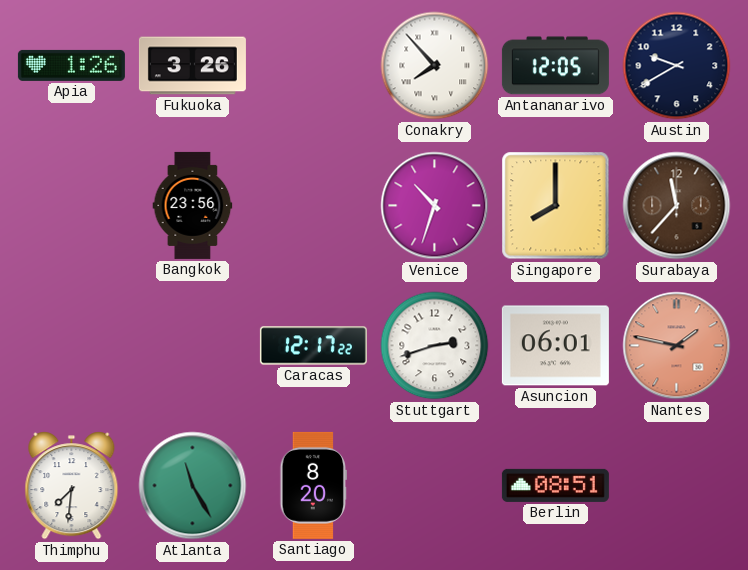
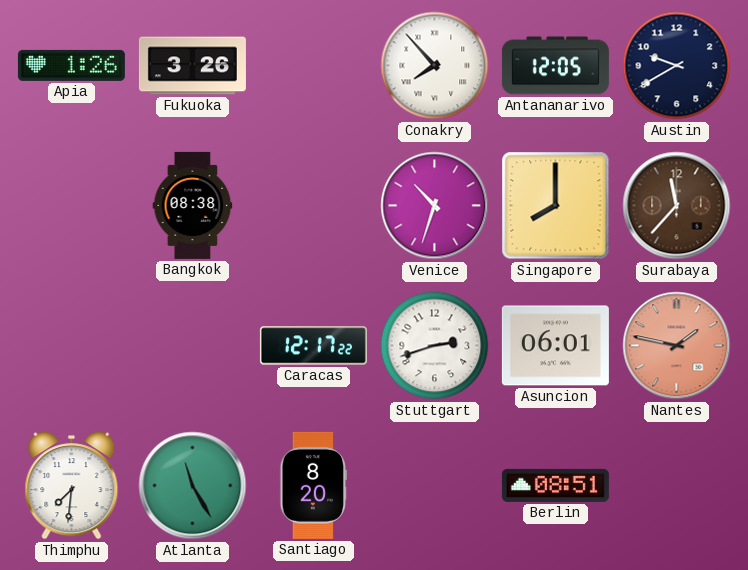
Bangkok: 23:56 -> 08:38
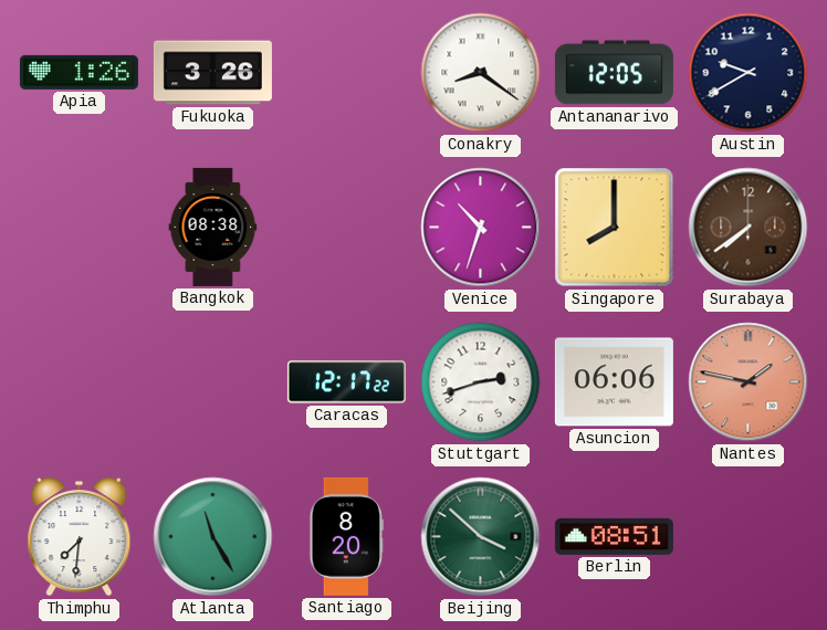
Conakry: 7:53 -> 8:21
Surabaya: 11:37 -> 7:39
Asuncion: 06:01 -> 06:06
Beijing: none -> 3:52
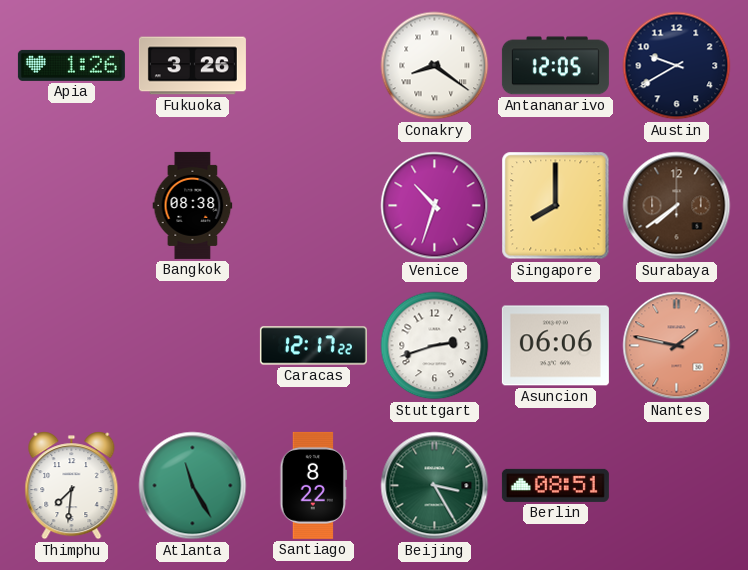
Santiago: 8:20 -> 8:22
Beijing: 3:52 -> 3:25
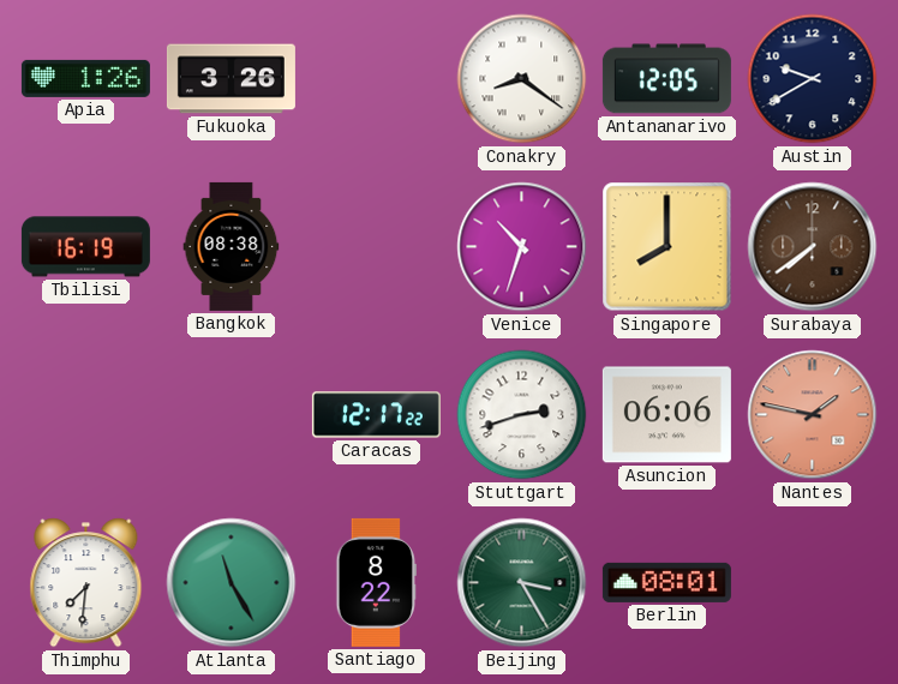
Tbilisi: none -> 16:19
Berlin: 08:51 -> 08:01
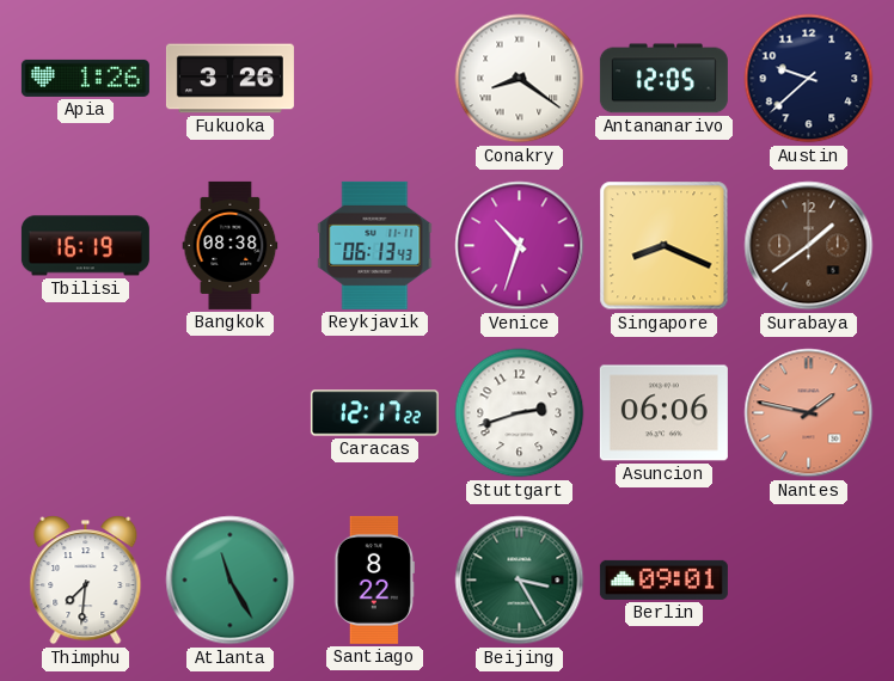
Austin: 9:40 -> 9:38
Reykjavik: none -> 06:13
Singapore: 8:00 -> 8:19
Surabaya: 7:39 -> 1:39
Berlin: 08:01 -> 09:01
